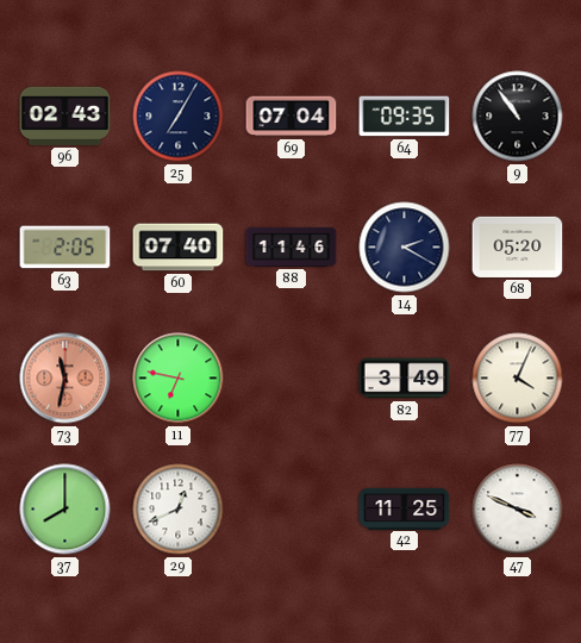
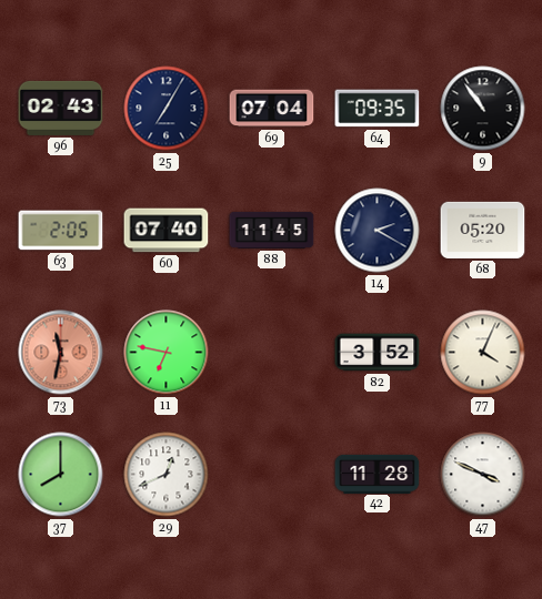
88: 11:46 -> 11:45
82: 3:49 -> 3:52
42: 11:25 -> 11:28
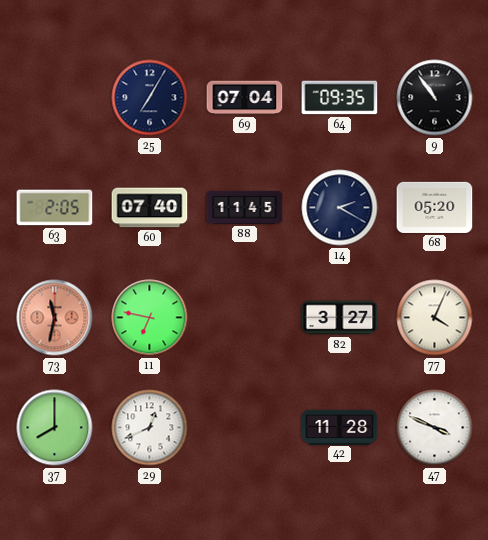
96: 02:43 -> none
82: 3:52 -> 3:27
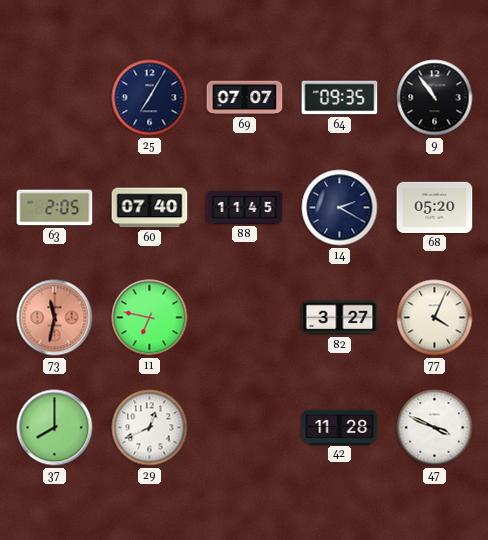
69: 07:04 -> 07:07
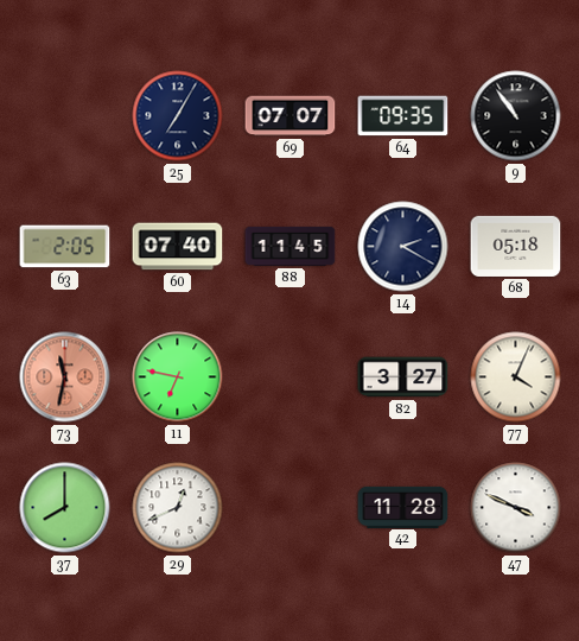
68: 05:20 -> 05:18
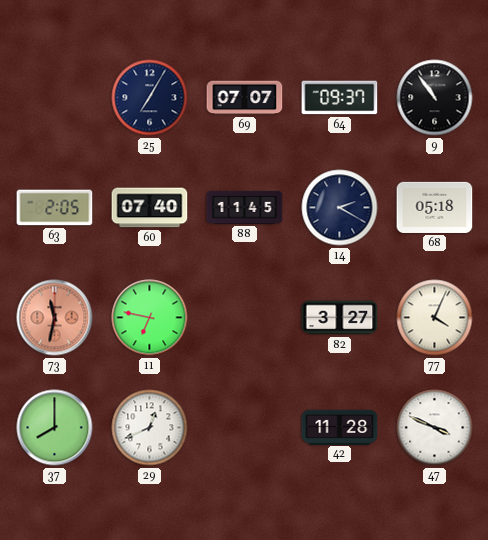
64: 09:35 -> 09:37
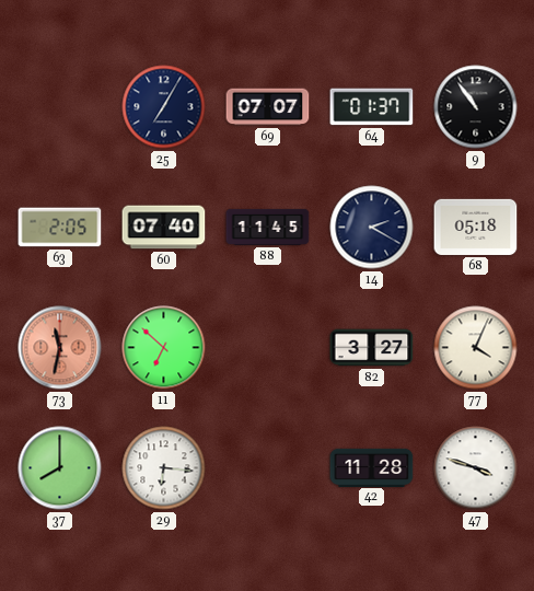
64: 09:37 -> 01:37
11: 6:47 -> 6:52
29: 12:41 -> 6:16
47: 3:49 -> 3:48
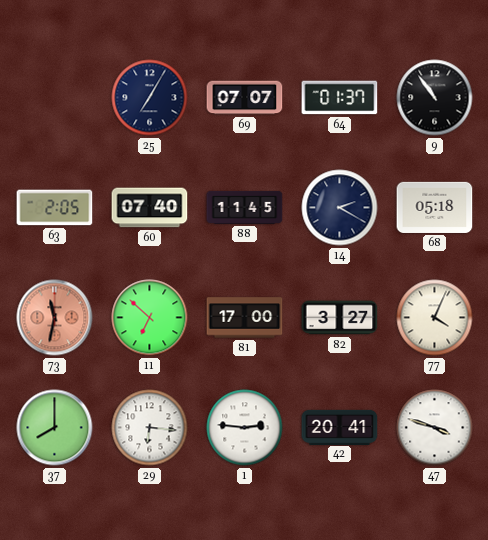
81: none -> 17:00
1: none -> 2:46
42: 11:28 -> 20:41
